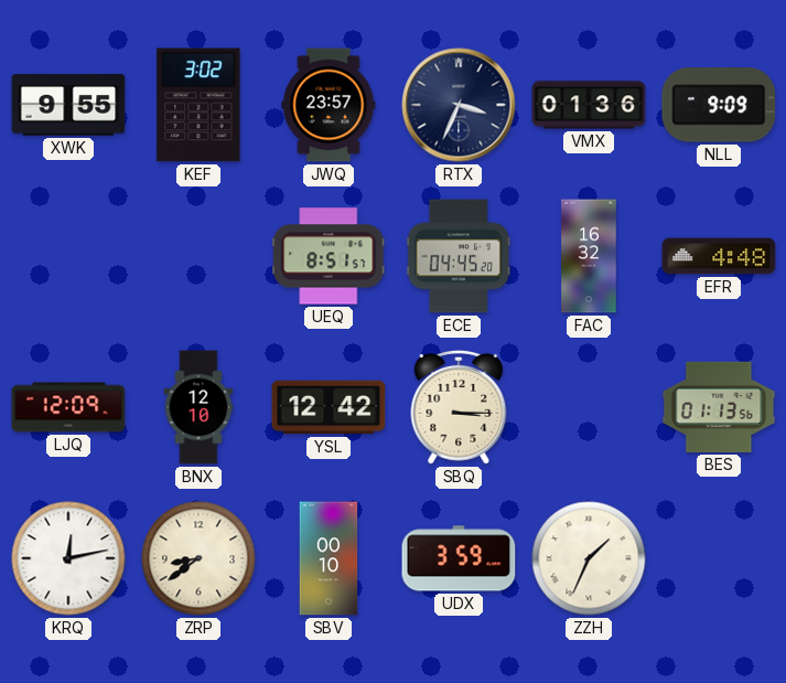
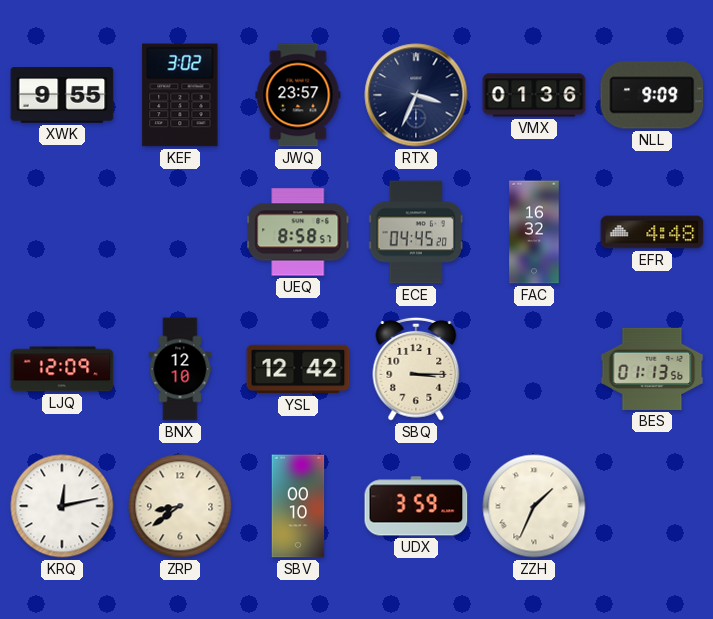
UEQ: 8:51 -> 8:58
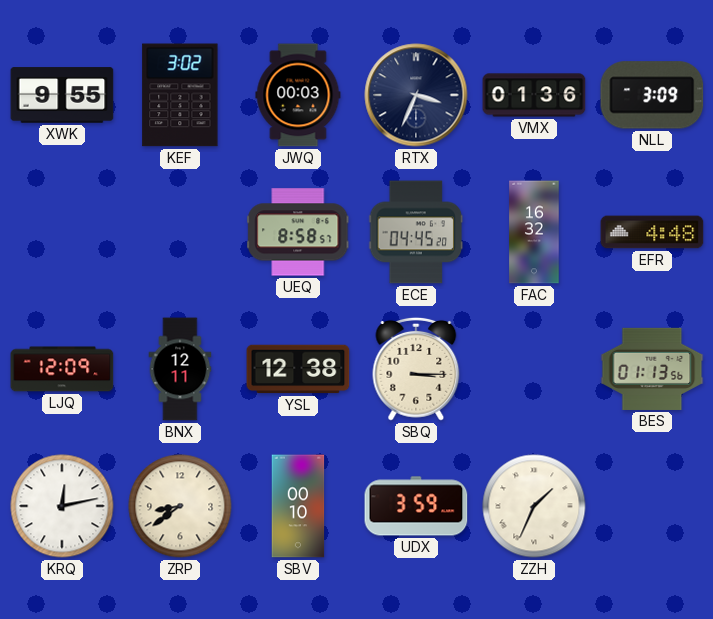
JWQ: 23:57 -> 00:03
NLL: 9:09 -> 3:09
BNX: 12:10 -> 12:11
YSL: 12:42 -> 12:38
